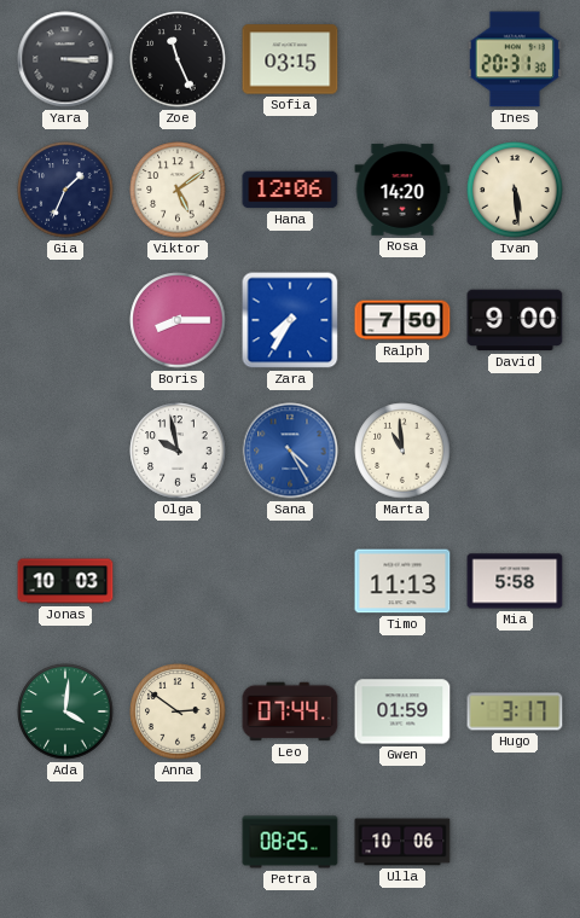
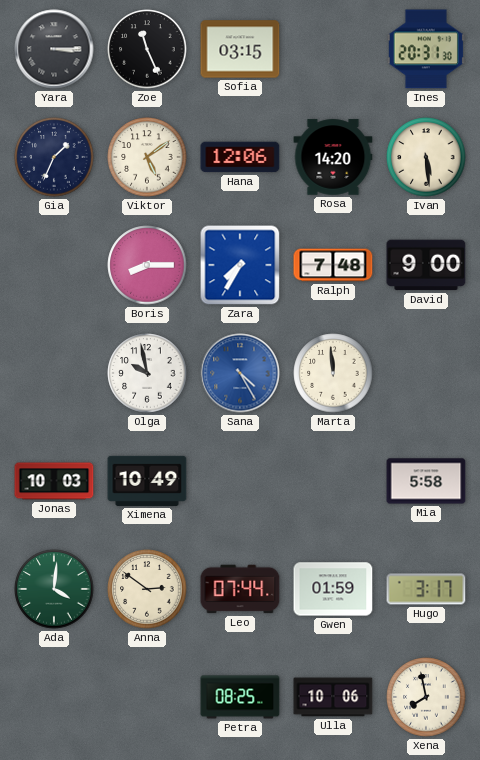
Ralph: 7:50 -> 7:48
Marta: 10:59 -> 11:59
Ximena: none -> 10:49
Timo: 11:13 -> none
Xena: none -> 7:58
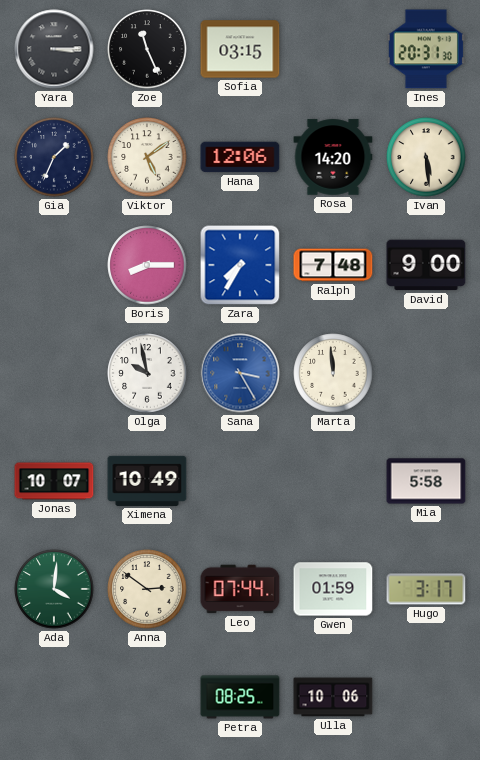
Sana: 4:25 -> 3:25
Jonas: 10:03 -> 10:07
Xena: 7:58 -> none
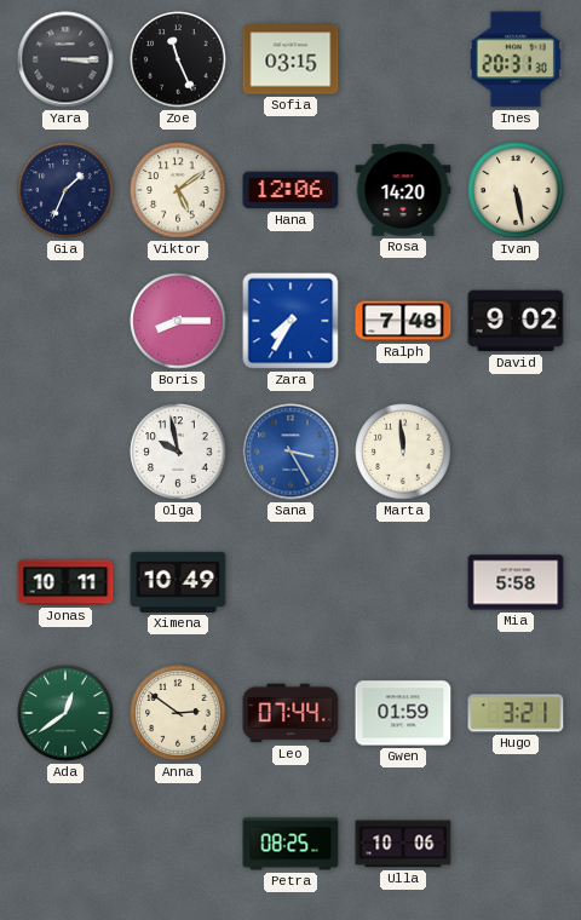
Ivan: 5:29 -> 5:28
David: 9:00 -> 9:02
Jonas: 10:07 -> 10:11
Ada: 4:01 -> 12:39
Hugo: 3:17 -> 3:21
